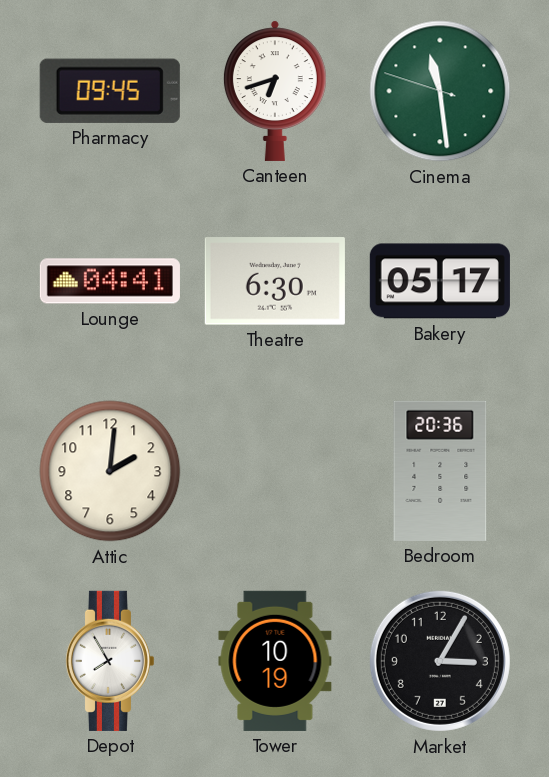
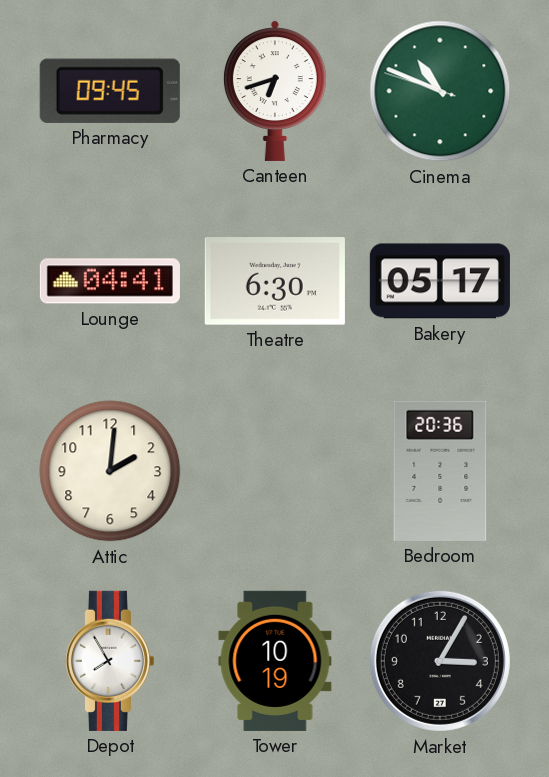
Cinema: 11:28 -> 10:48
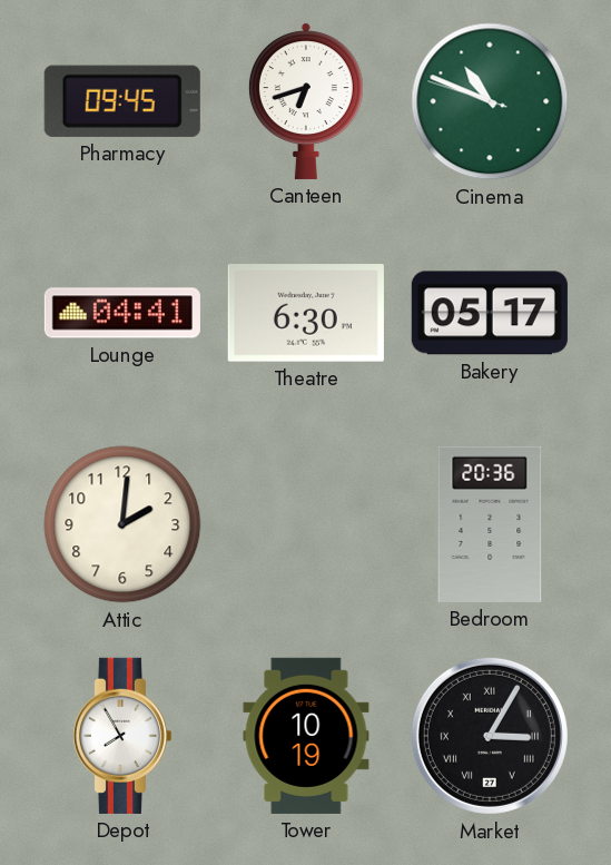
Market numerals: Arabic -> Roman
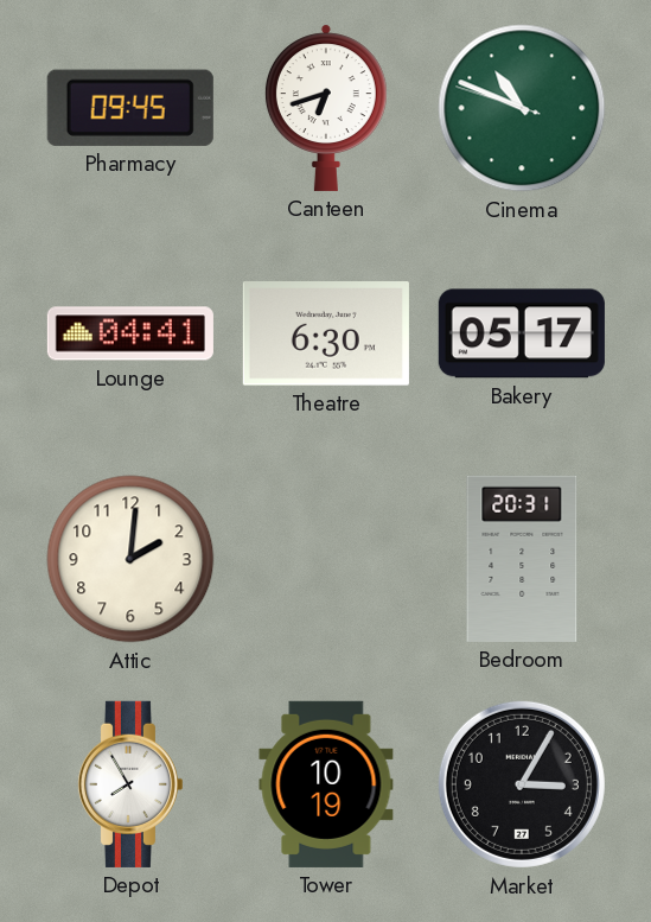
Bedroom: 20:36 -> 20:31
Market numerals: Roman -> Arabic
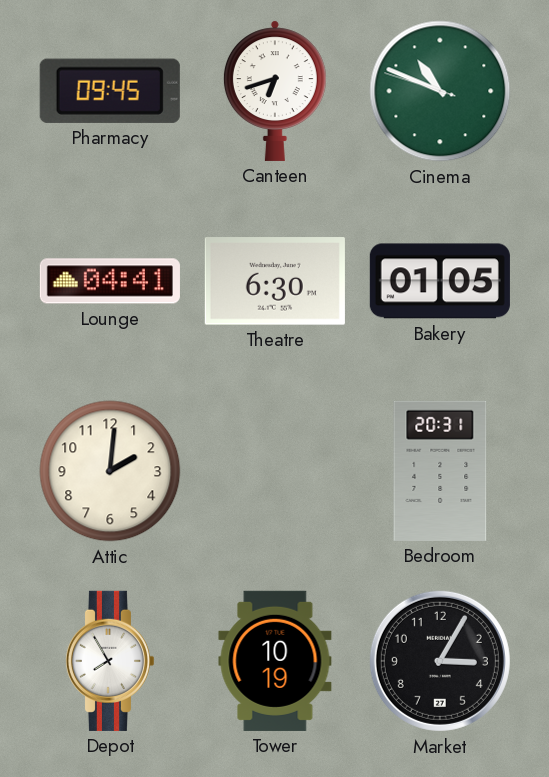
Bakery: 05:17 -> 01:05
